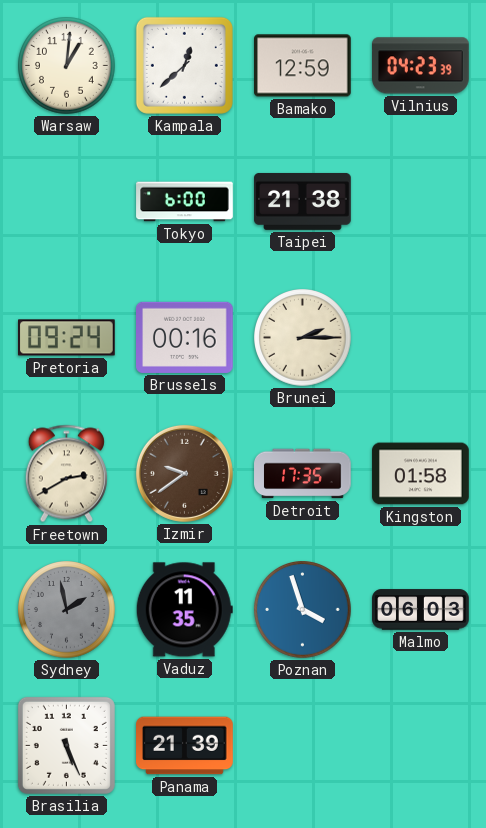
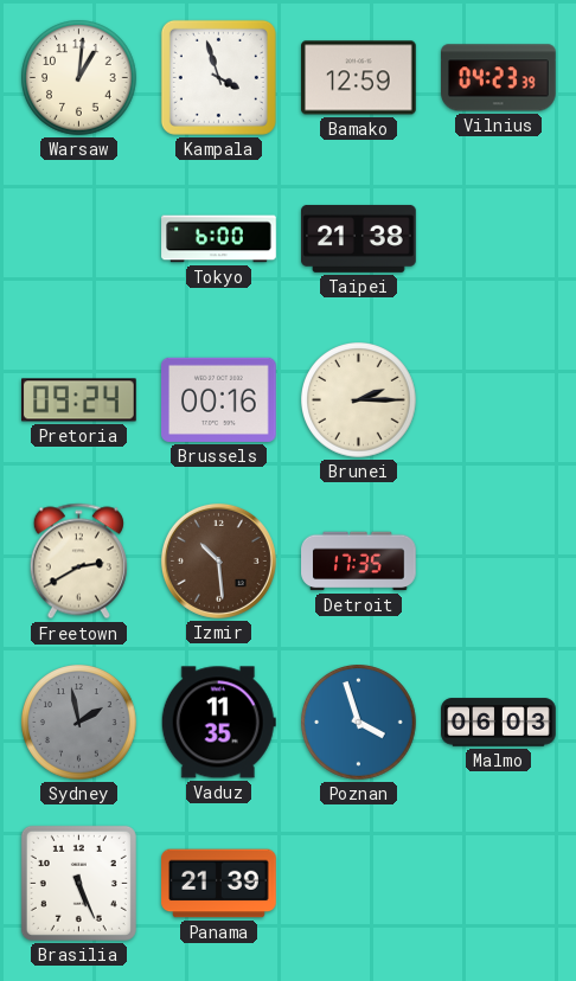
Kampala: 12:38 -> 3:57
Izmir: 9:39 -> 10:29
Kingston: 01:58 -> none
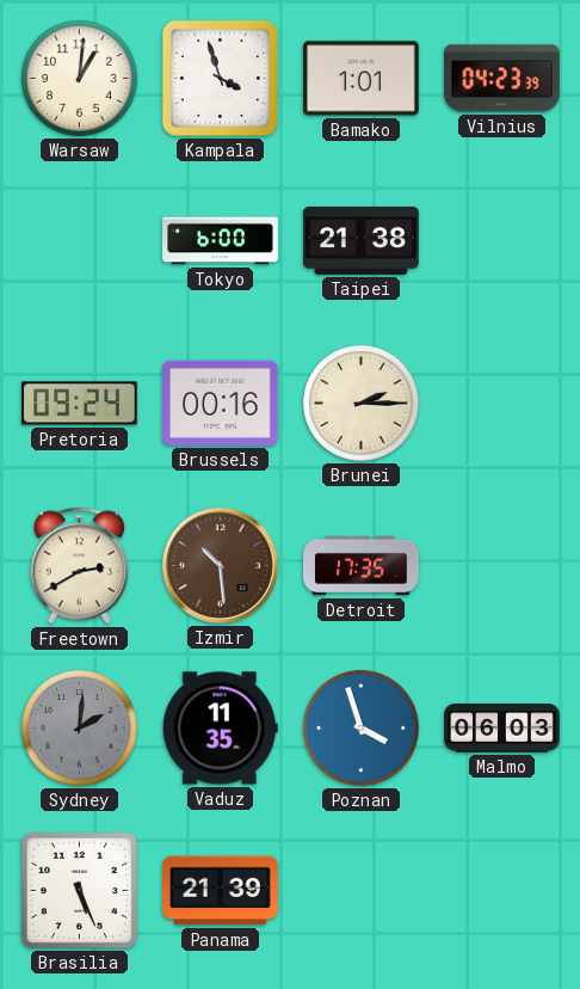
Bamako: 12:59 -> 1:01
Sydney: 1:58 -> 2:01
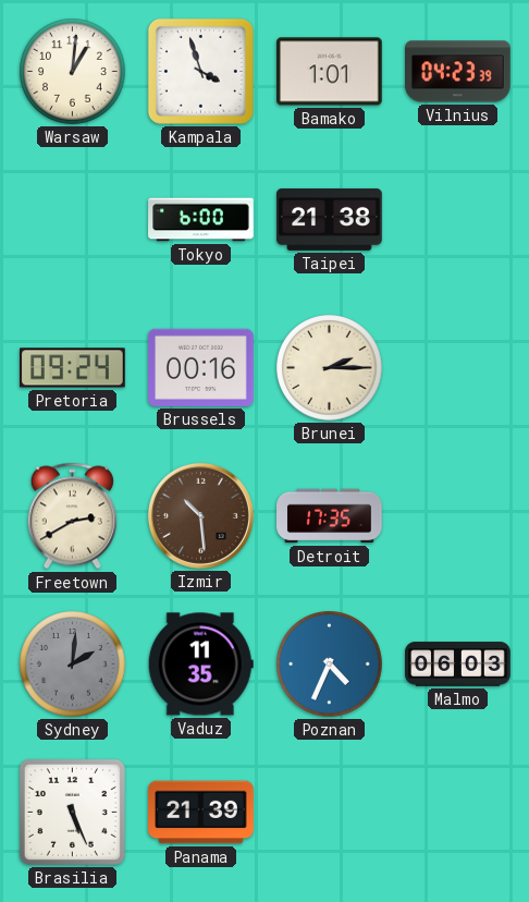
Poznan: 3:57 -> 4:34
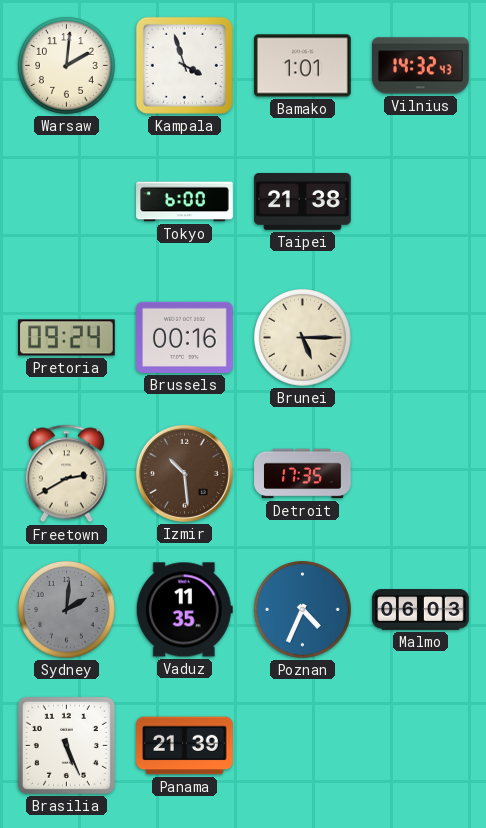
Warsaw: 1:01 -> 2:01
Vilnius: 04:23 -> 14:32
Brunei: 2:15 -> 5:15
